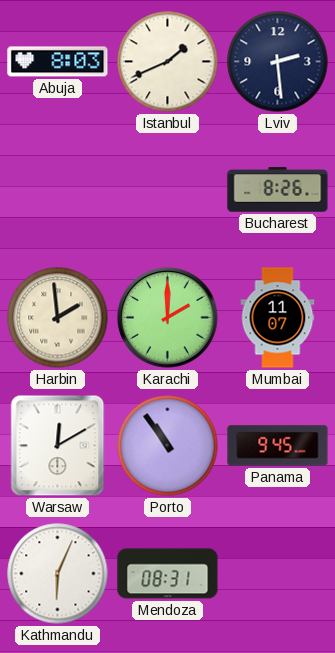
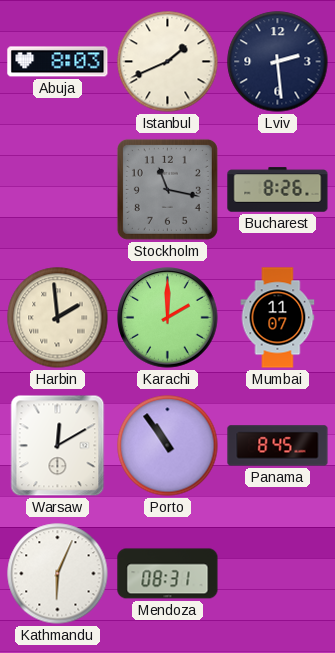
Stockholm: none -> 11:17
Panama: 9:45 -> 8:45
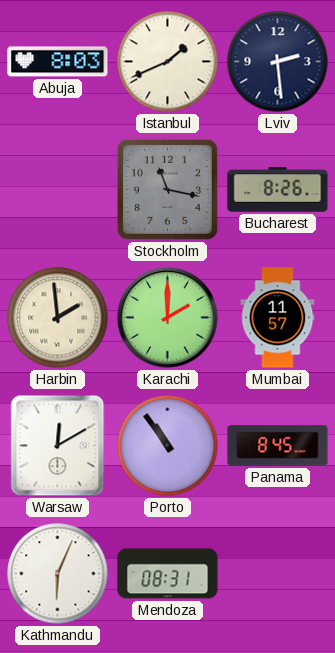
Mumbai: 11:07 -> 11:57
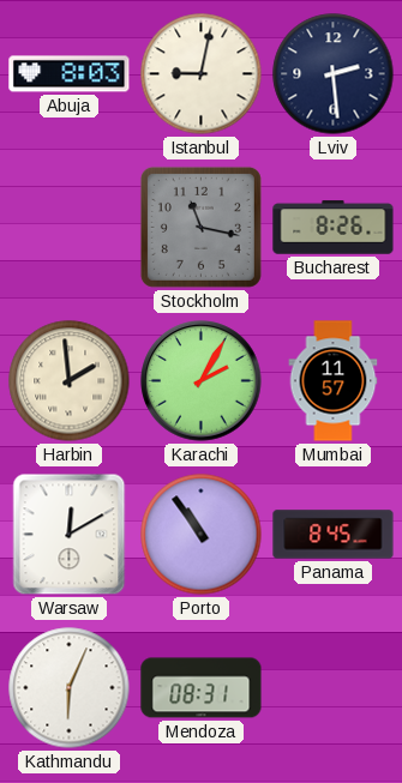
Istanbul: 1:41 -> 9:02
Karachi: 2:00 -> 2:05
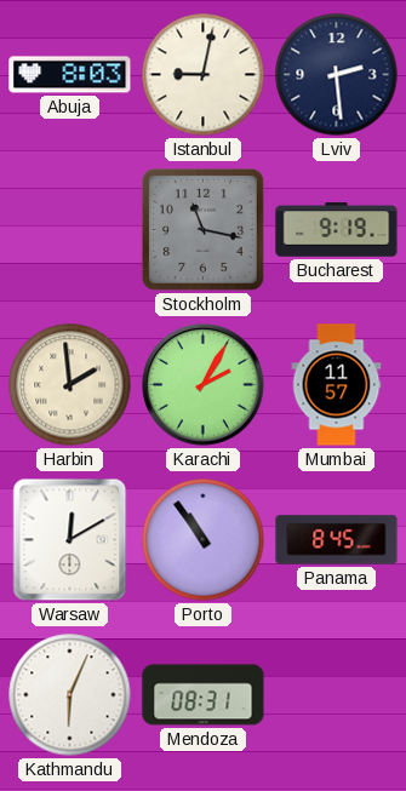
Bucharest: 8:26 -> 9:19
